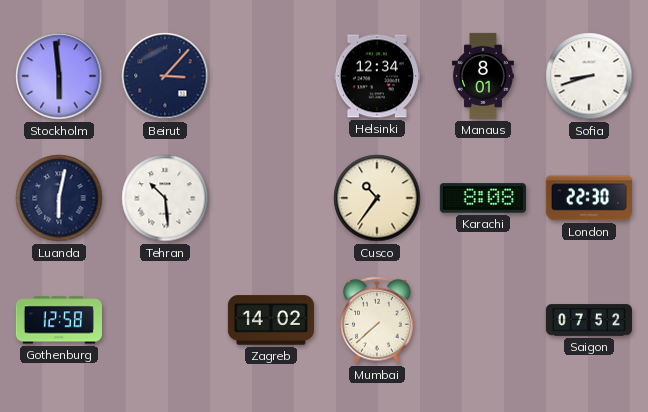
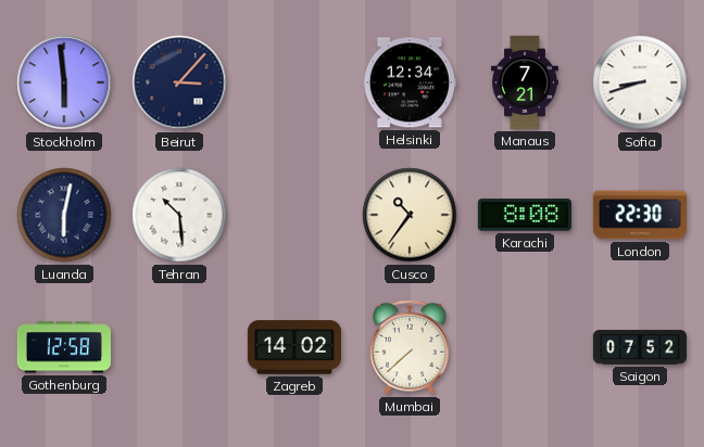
Manaus: 8:01 -> 7:21
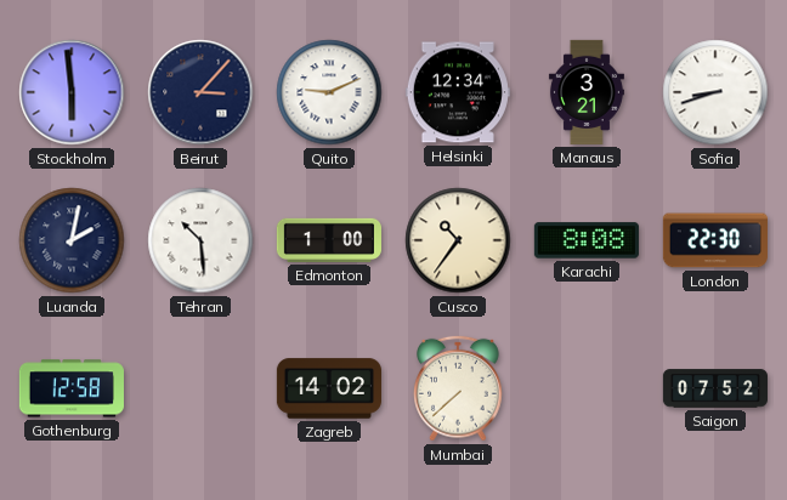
Quito: none -> 9:11
Manaus: 7:21 -> 3:21
Luanda: 6:02 -> 2:02
Edmonton: none -> 1:00
